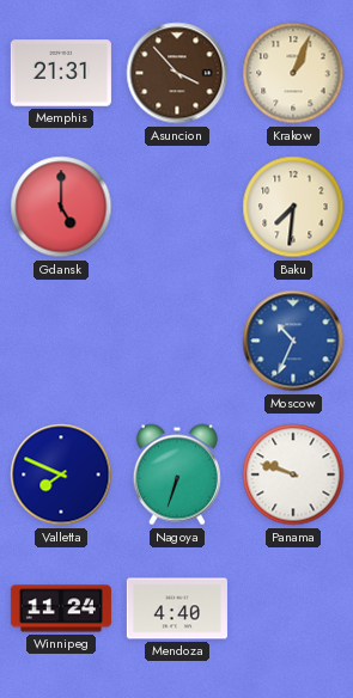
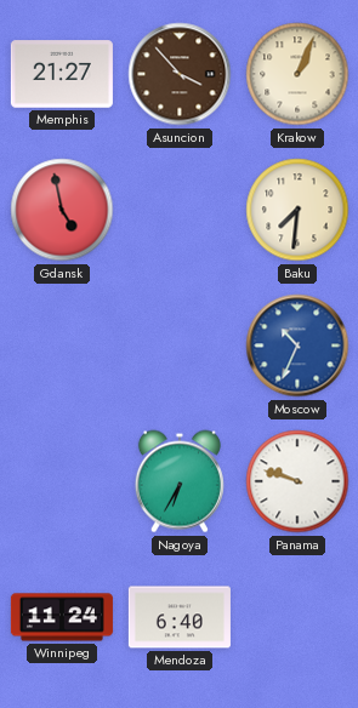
Memphis: 21:31 -> 21:27
Gdansk: 5:00 -> 4:58
Valletta: 7:49 -> none
Nagoya: 6:33 -> 6:35
Mendoza: 4:40 -> 6:40
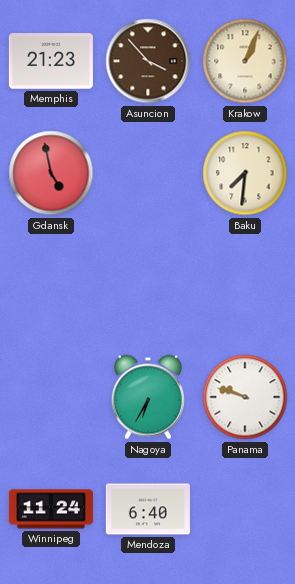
Memphis: 21:27 -> 21:23
Moscow: 10:34 -> none
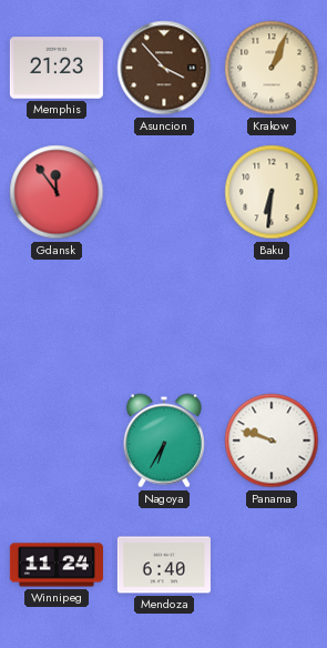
Gdansk: 4:58 -> 11:54
Baku: 7:31 -> 6:31
